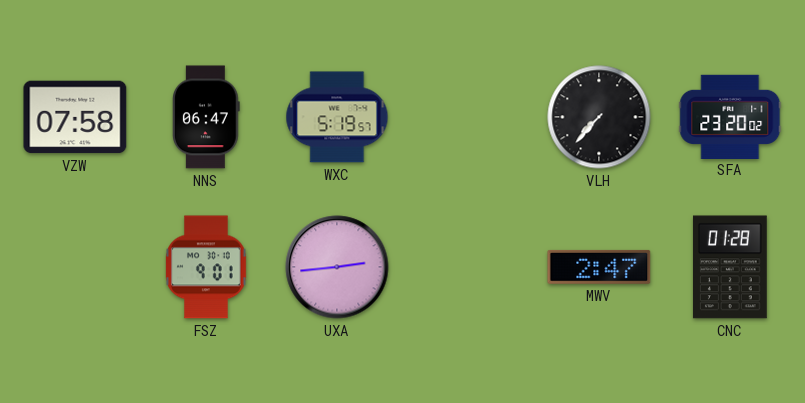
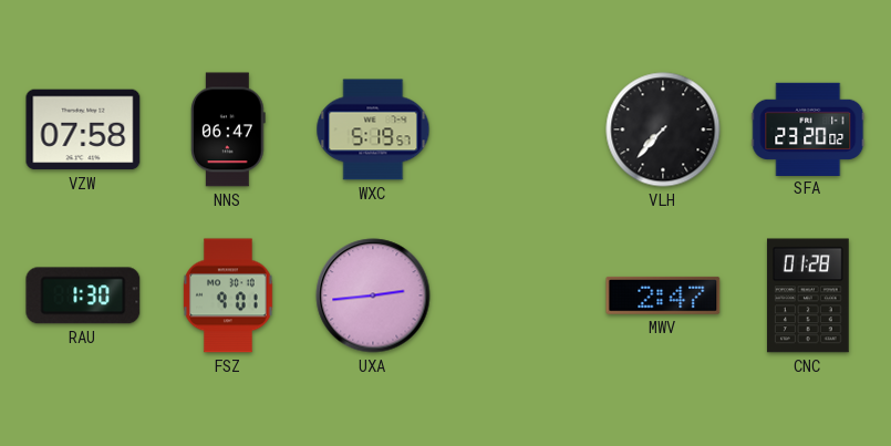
RAU: none -> 1:30
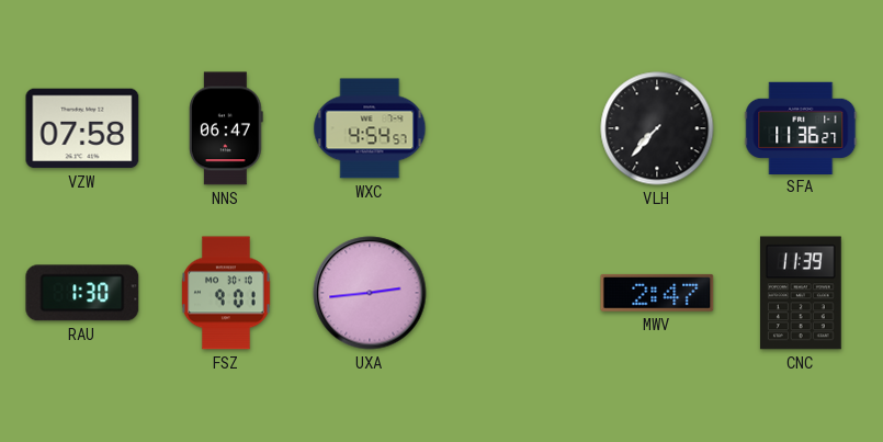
WXC: 5:19 -> 4:54
SFA: 23:20 -> 11:36
CNC: 01:28 -> 11:39
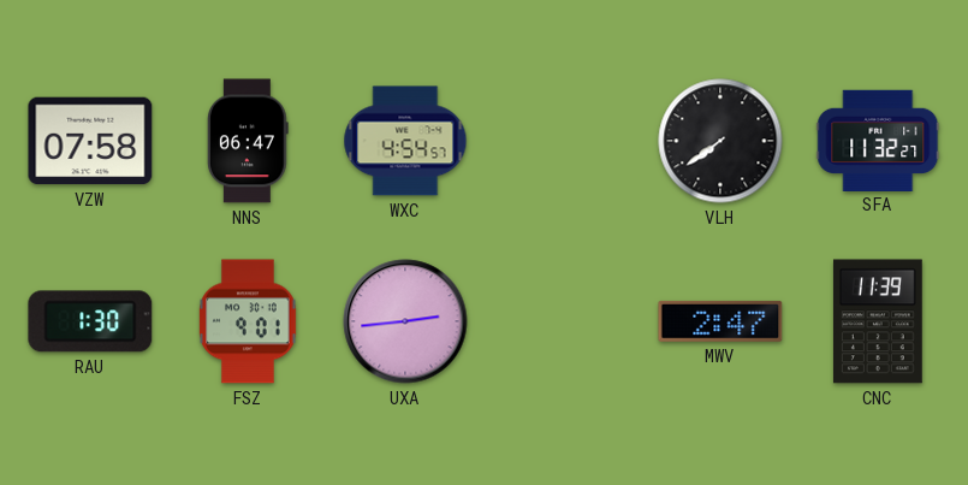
VLH: 7:37 -> 7:39
SFA: 11:36 -> 11:32
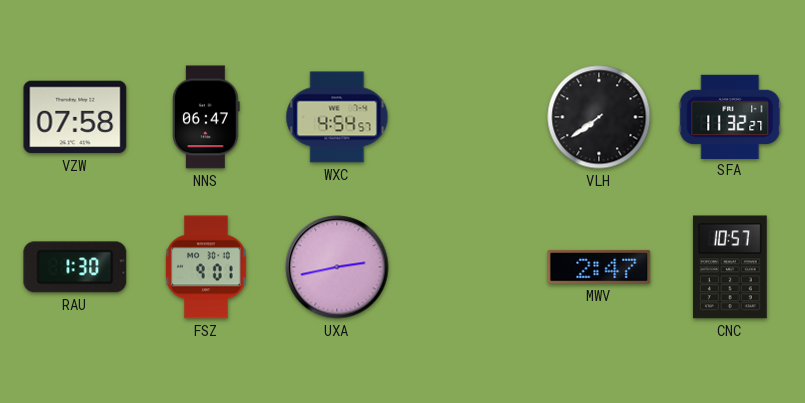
UXA: 2:44 -> 2:43
CNC: 11:39 -> 10:57
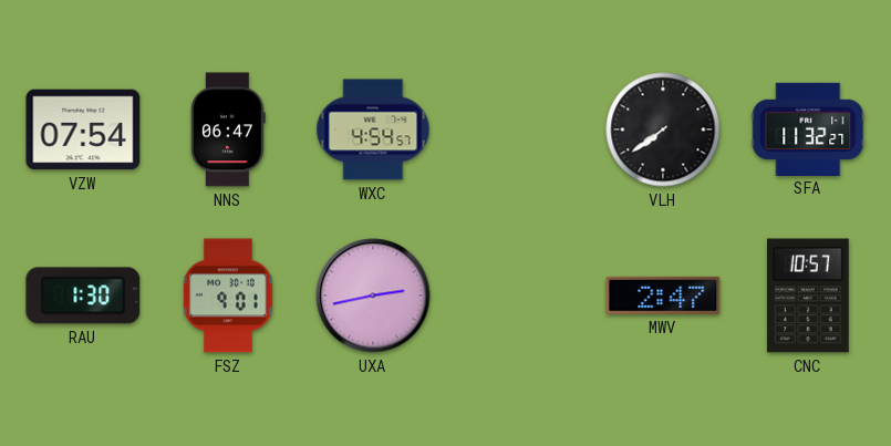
VZW: 07:58 -> 07:54
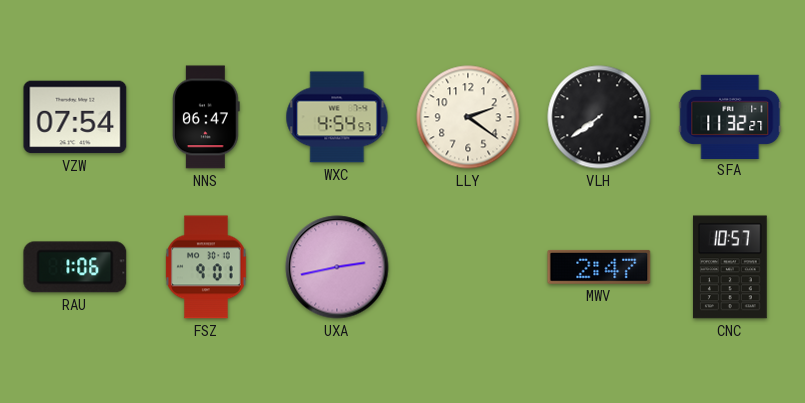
LLY: none -> 2:21
RAU: 1:30 -> 1:06
